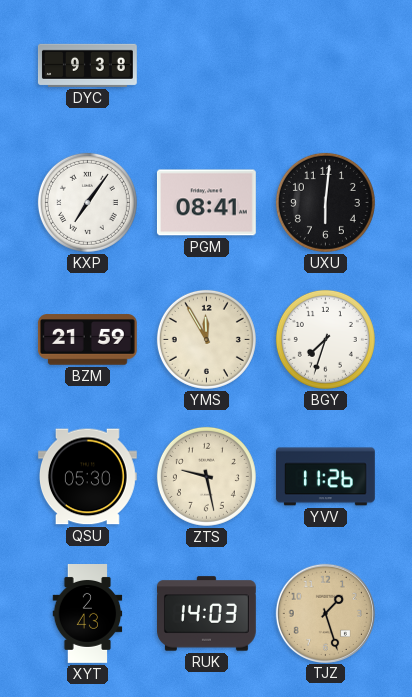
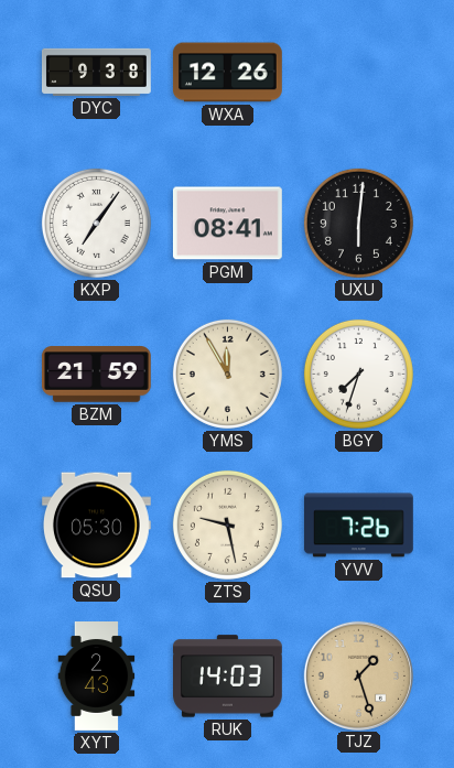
WXA: none -> 12:26
YVV: 11:26 -> 7:26
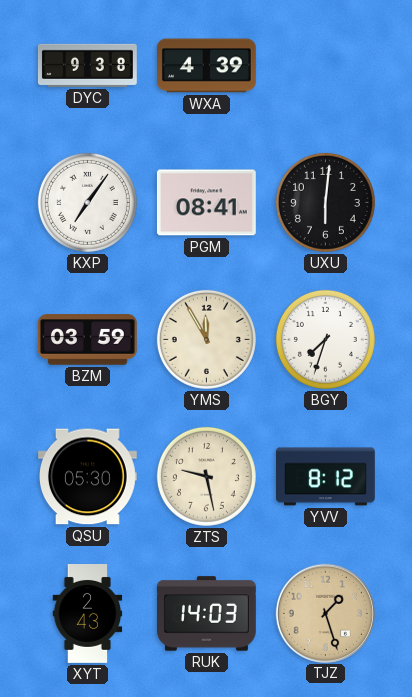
WXA: 12:26 -> 4:39
BZM: 21:59 -> 03:59
YVV: 7:26 -> 8:12
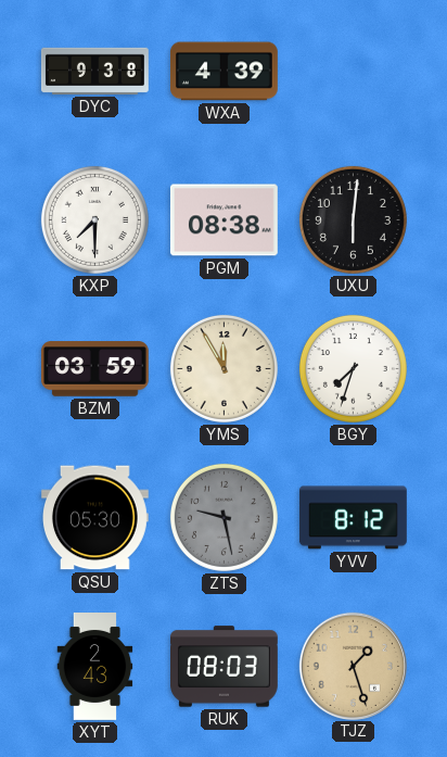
KXP: 7:06 -> 7:30
PGM: 08:41 -> 08:38
ZTS dial: cream -> grey
RUK: 14:03 -> 08:03
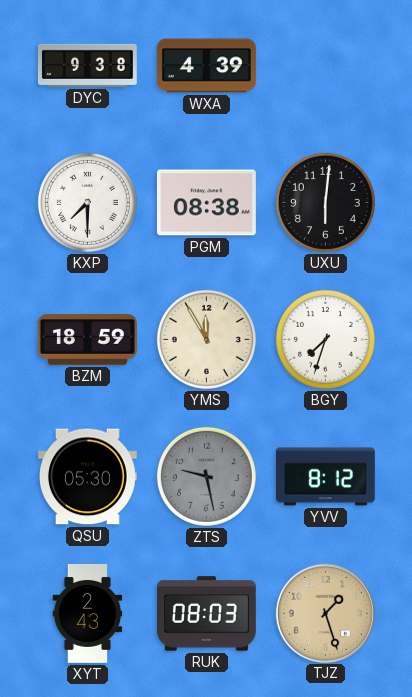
BZM: 03:59 -> 18:59
